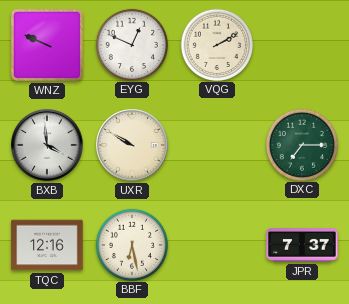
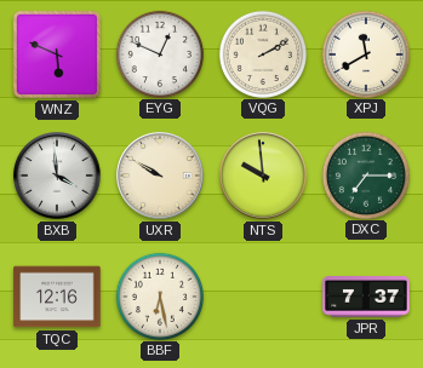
WNZ: 9:49 -> 5:49
XPJ: none -> 11:40
NTS: none -> 9:59
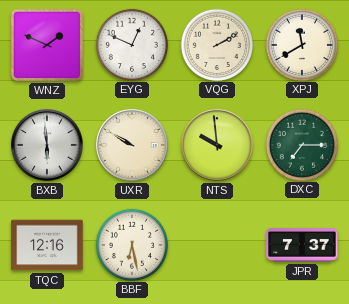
WNZ: 5:49 -> 1:49
BXB: 3:59 -> 5:59
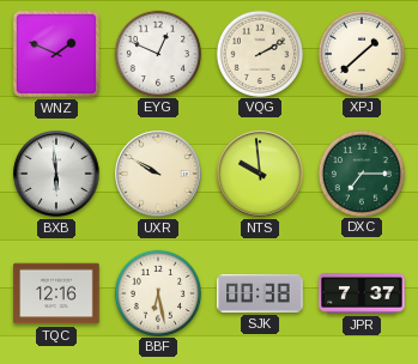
XPJ: 11:40 -> 1:38
SJK: none -> 00:38
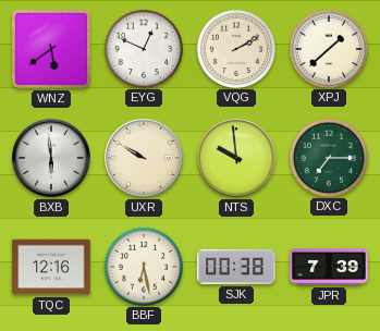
WNZ: 1:49 -> 5:39
JPR: 7:37 -> 7:39
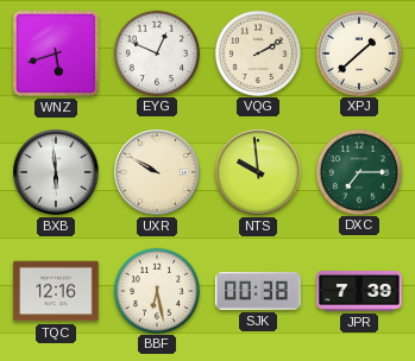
WNZ: 5:39 -> 5:42
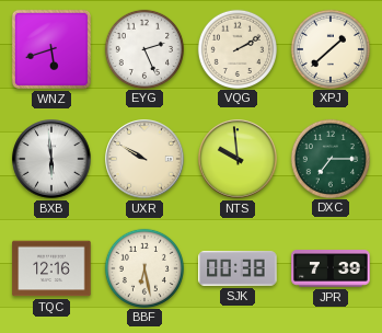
EYG: 12:49 -> 2:26
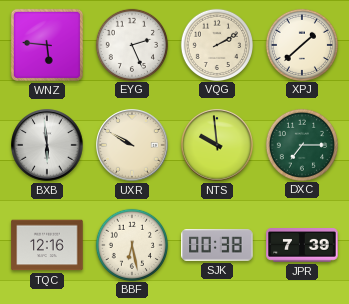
WNZ: 5:42 -> 5:46
